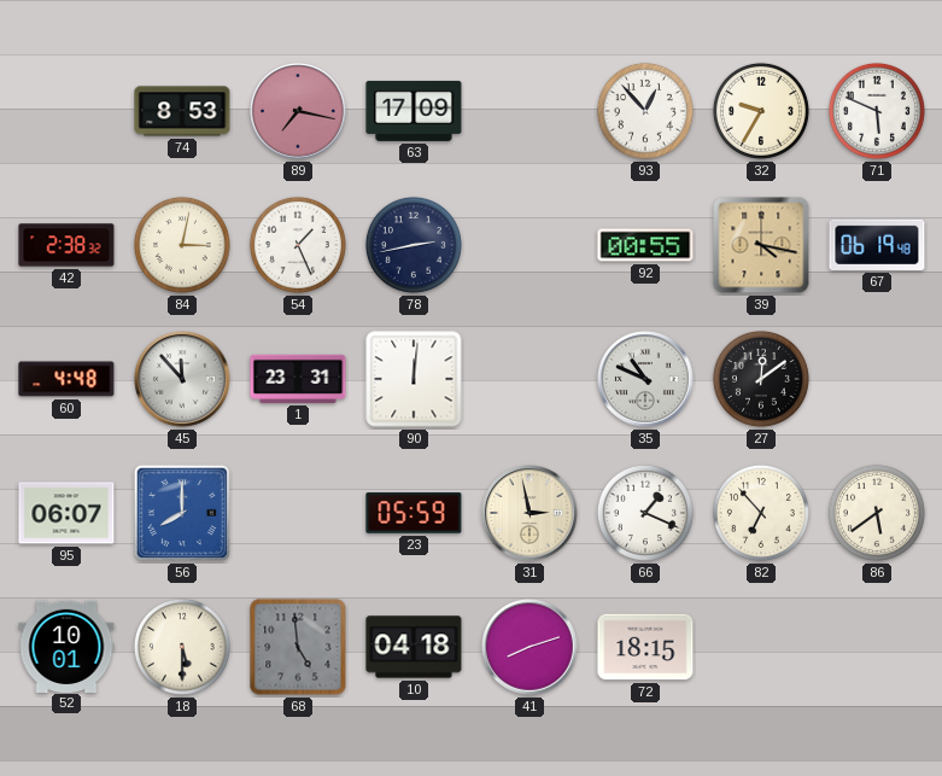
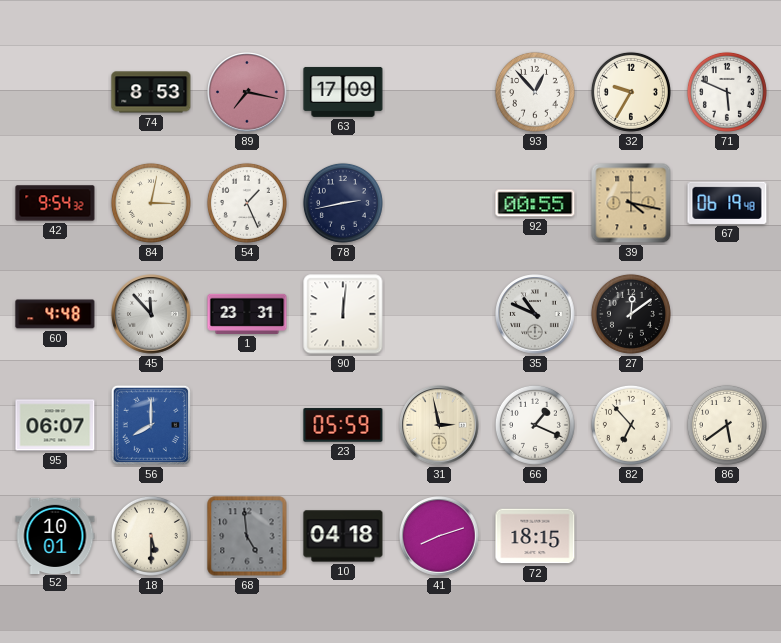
42: 2:38 -> 9:54
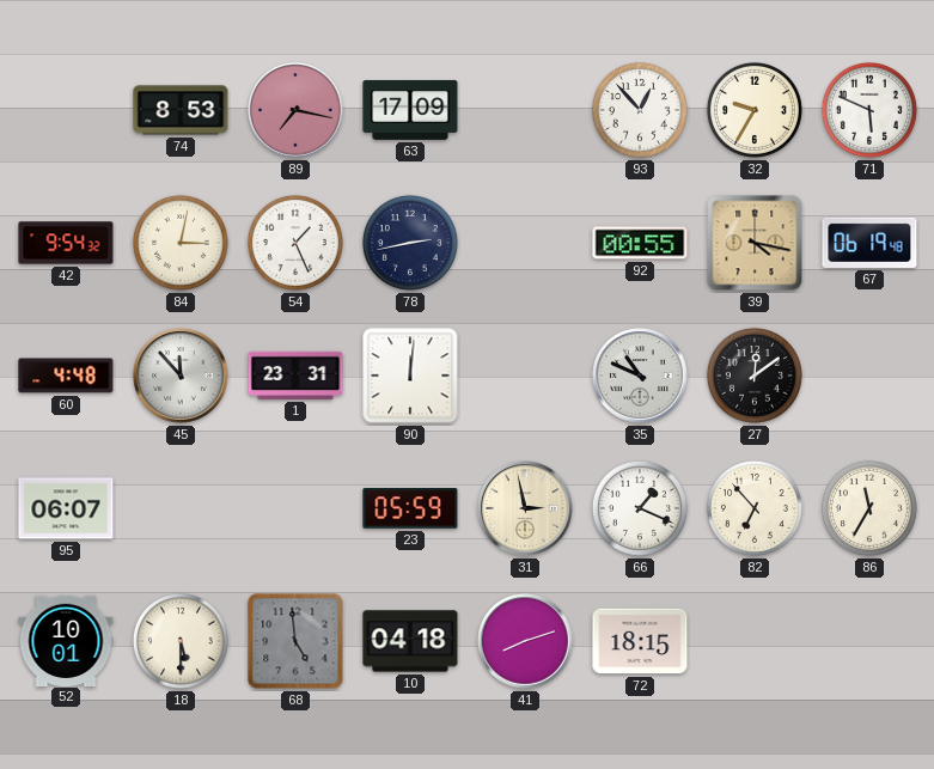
56: 8:00 -> none
86: 5:39 -> 11:35
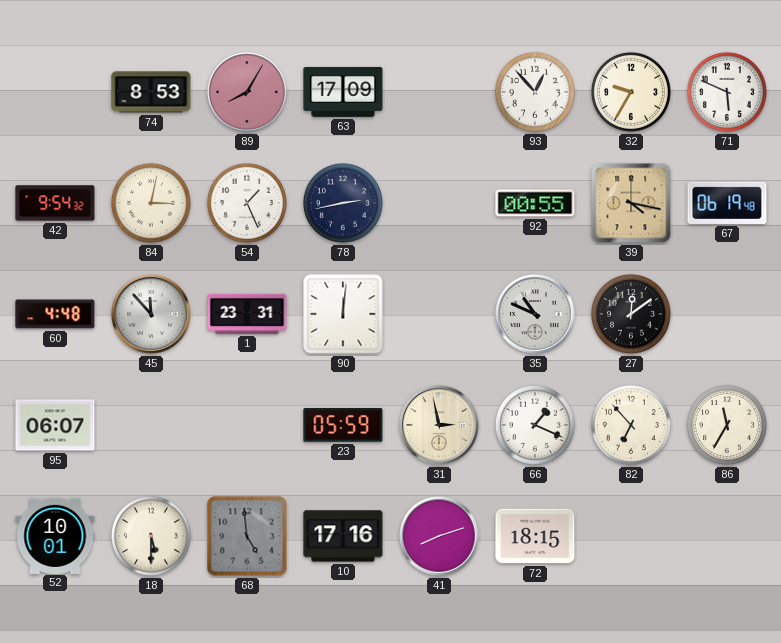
89: 7:17 -> 8:05
10: 04:18 -> 17:16
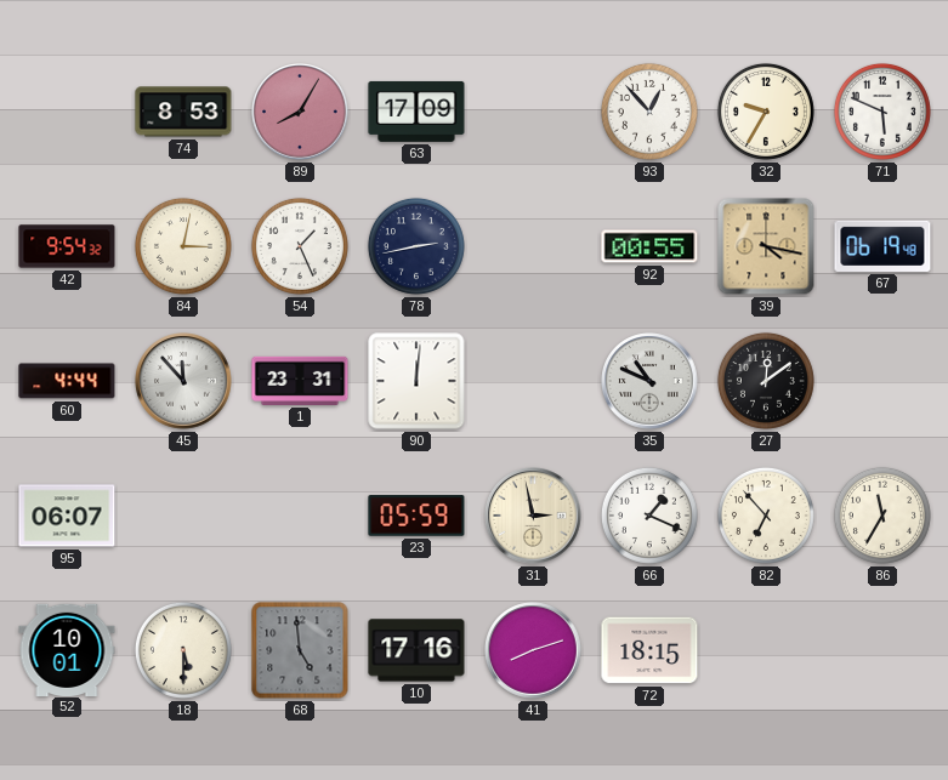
60: 4:48 -> 4:44
